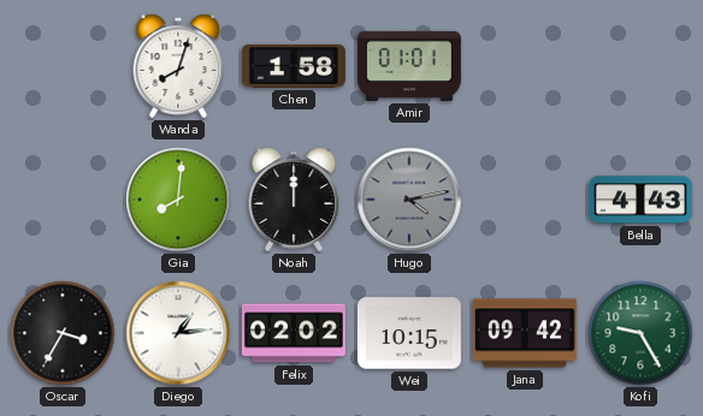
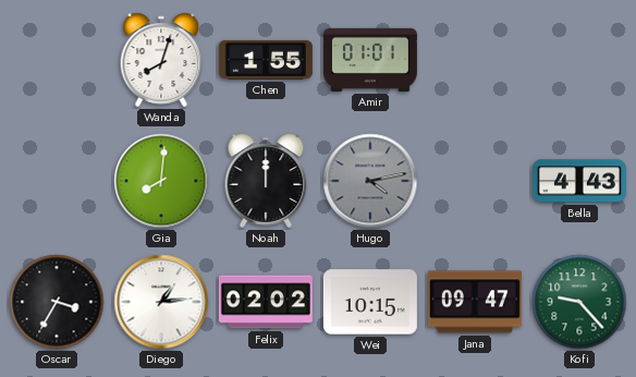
Chen: 1:58 -> 1:55
Jana: 09:42 -> 09:47
Kofi: 9:25 -> 9:23
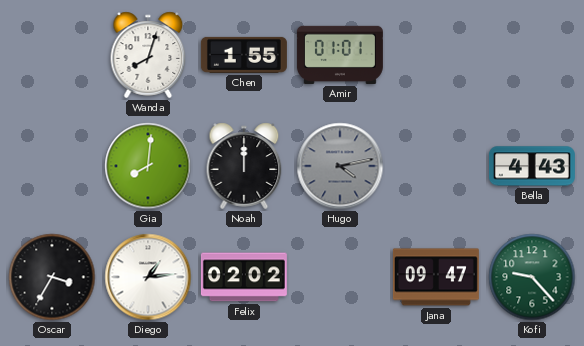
Wei: 10:15 -> none
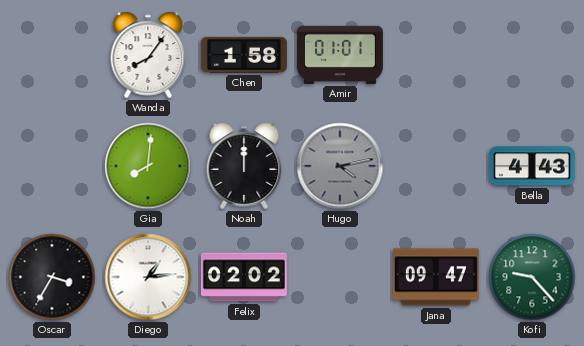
Wanda: 8:03 -> 8:06
Chen: 1:55 -> 1:58
